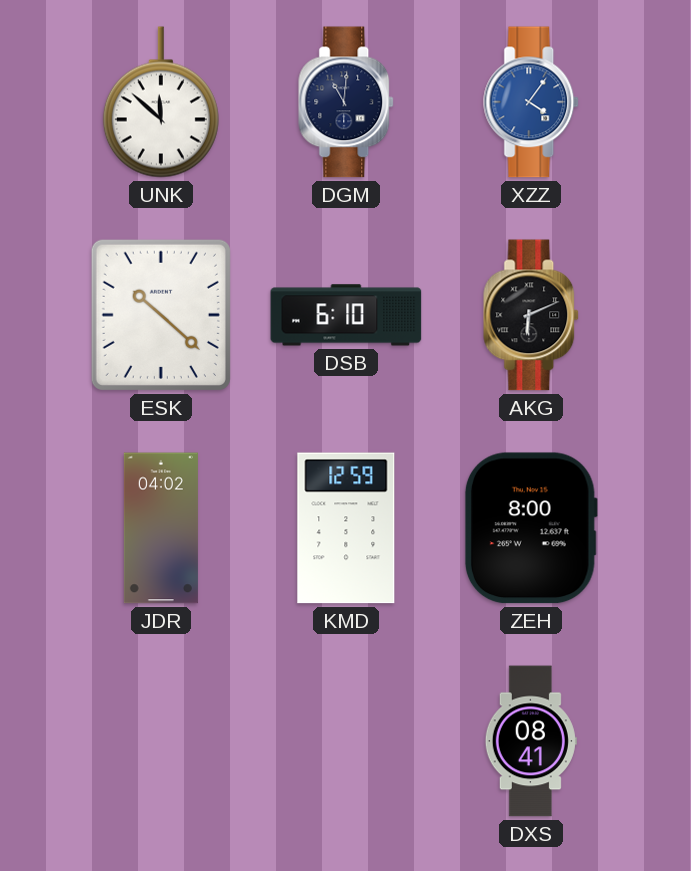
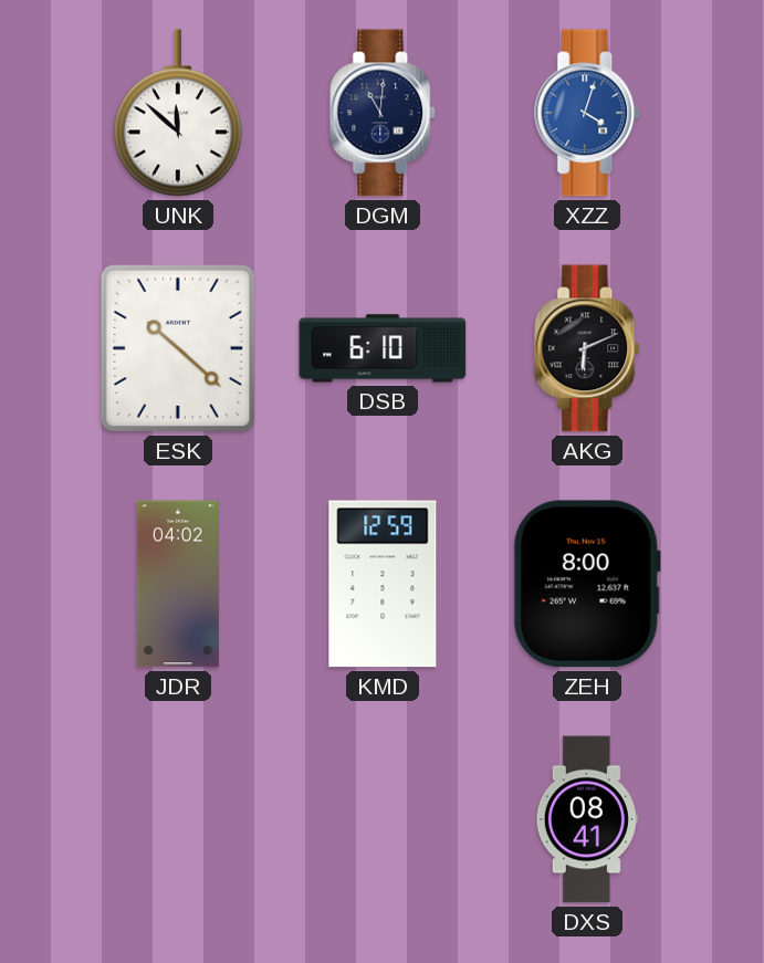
XZZ: 4:06 -> 4:03
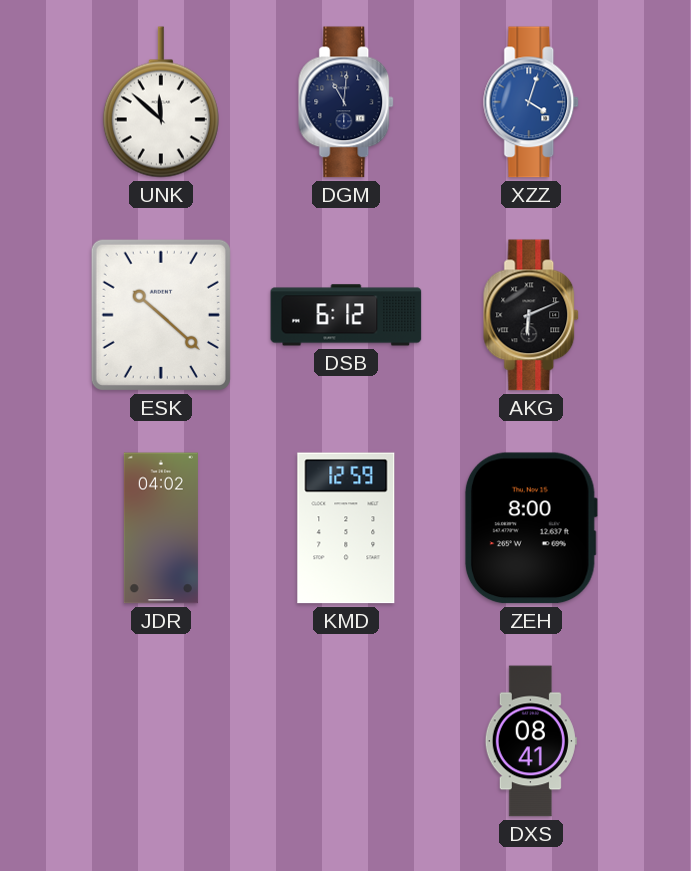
DSB: 6:10 -> 6:12
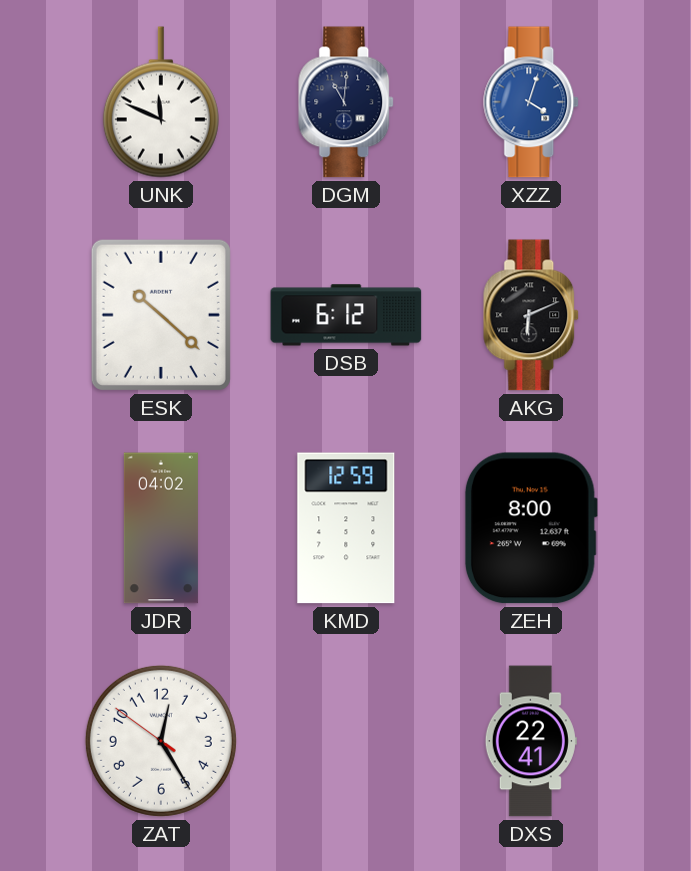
UNK: 11:52 -> 11:49
ZAT: none -> 12:24
DXS: 08:41 -> 22:41
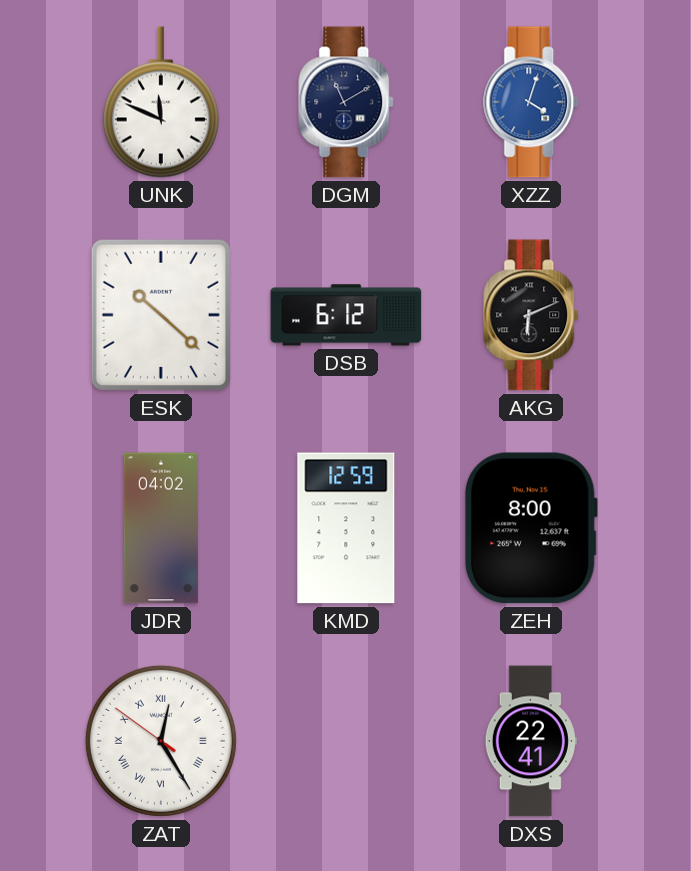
DGM: 11:01 -> 11:10
ZAT numerals: Arabic -> Roman
